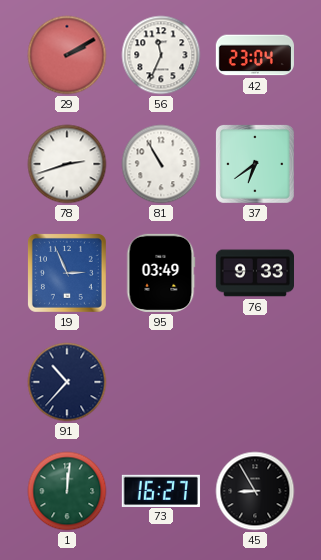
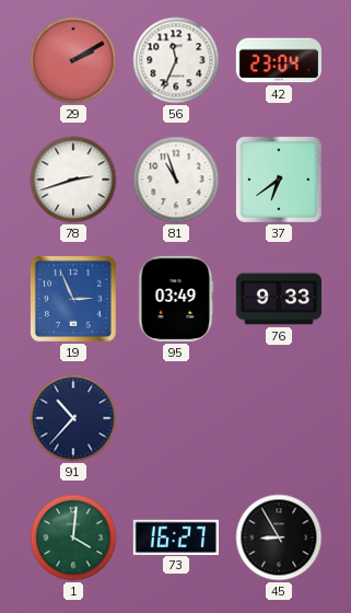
81: 10:55 -> 10:57
1: 12:01 -> 4:01
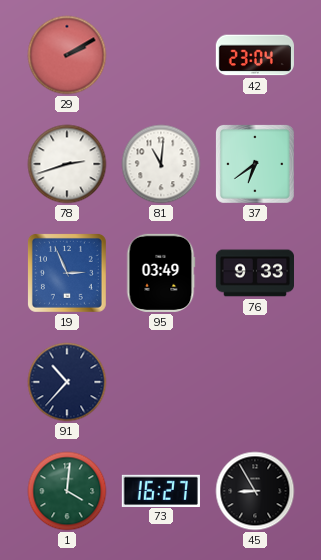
56: 11:34 -> none
81: 10:57 -> 11:01
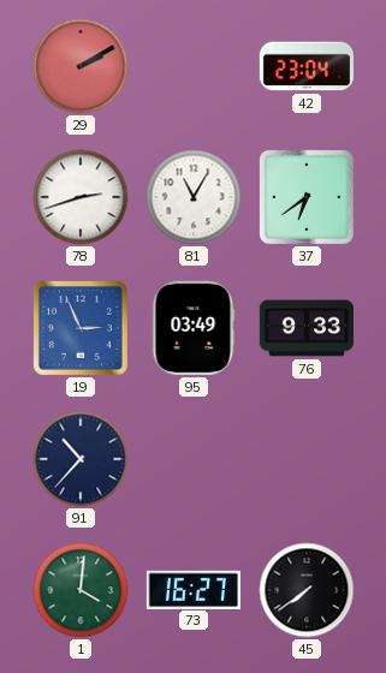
81: 11:01 -> 11:05
45: 8:55 -> 7:39
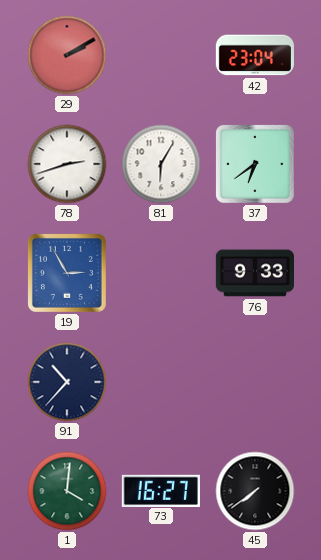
81: 11:05 -> 6:05
19: 2:56 -> 2:55
95: 03:49 -> none
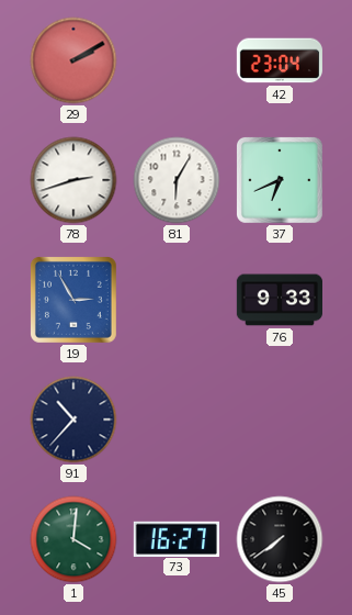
37: 6:39 -> 6:41
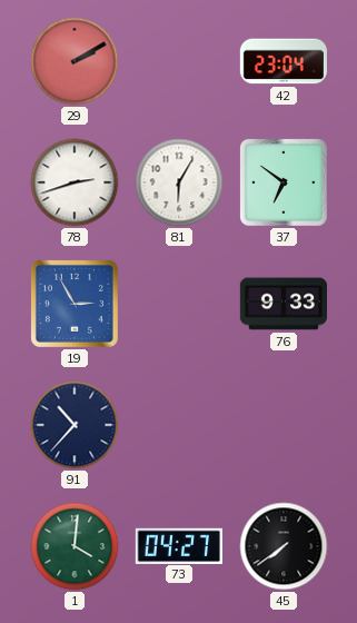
37: 6:41 -> 6:51
73: 16:27 -> 04:27
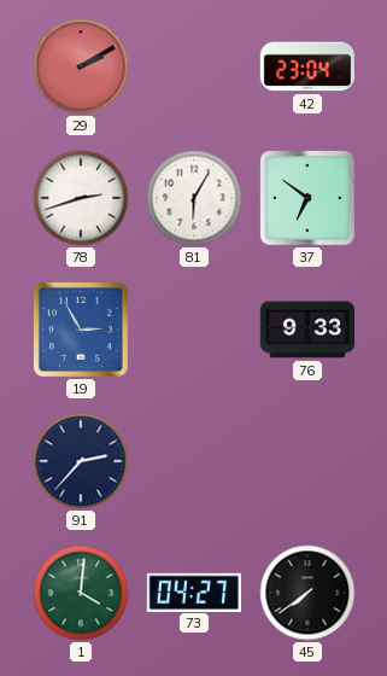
91: 10:37 -> 2:37
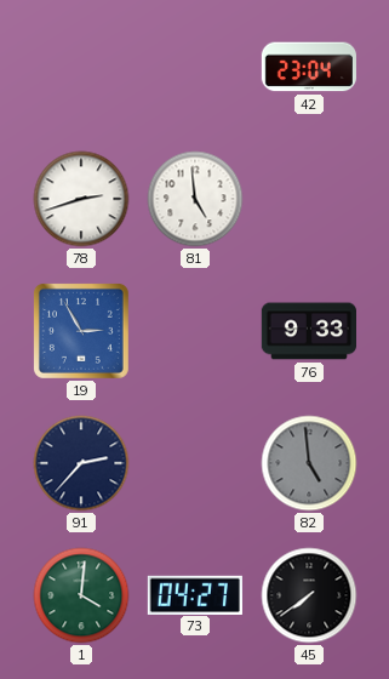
29: 2:10 -> none
81: 6:05 -> 4:59
37: 6:51 -> none
82: none -> 4:59
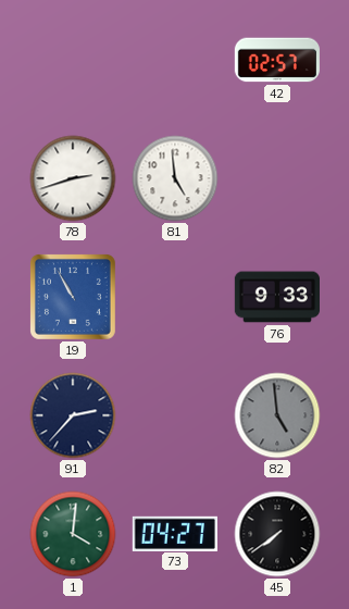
42: 23:04 -> 02:57
19: 2:55 -> 10:55
